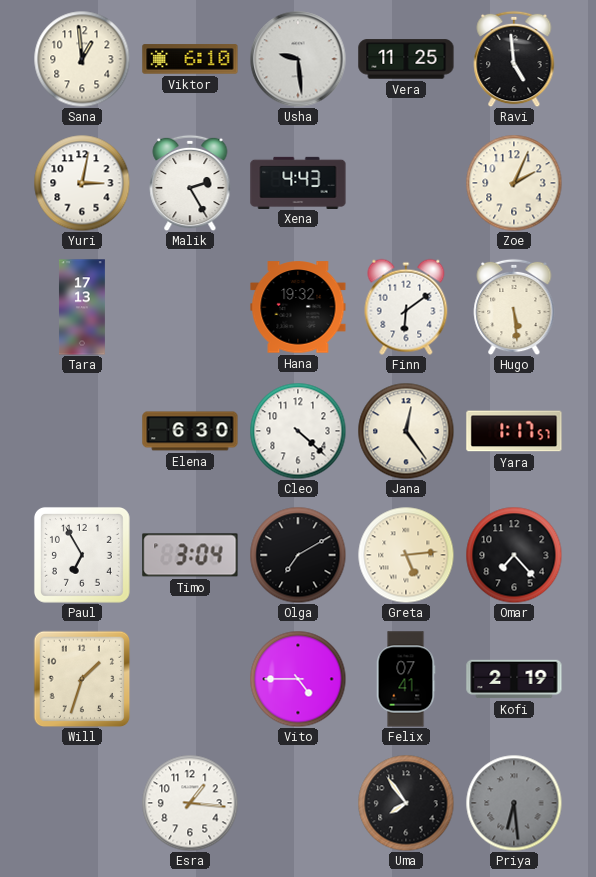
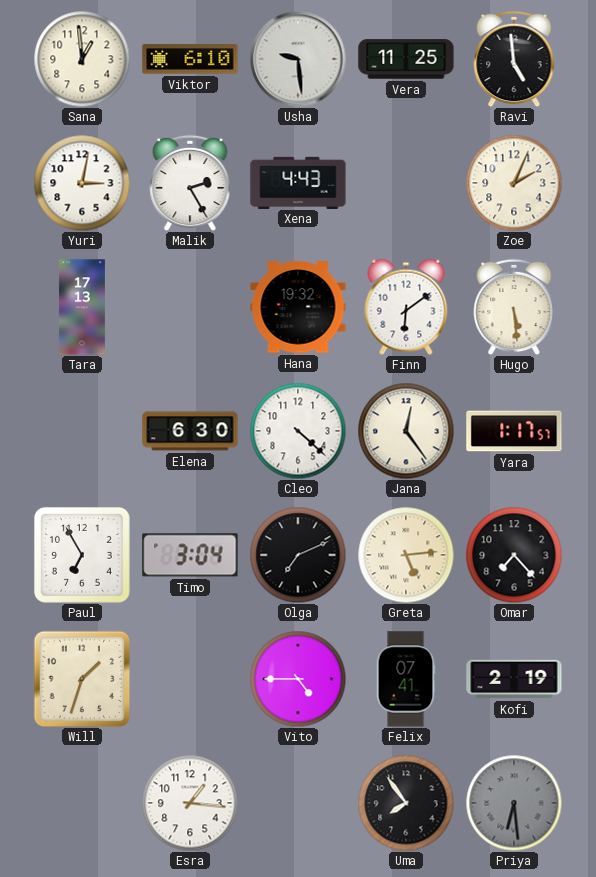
Olga: 7:10 -> 7:11
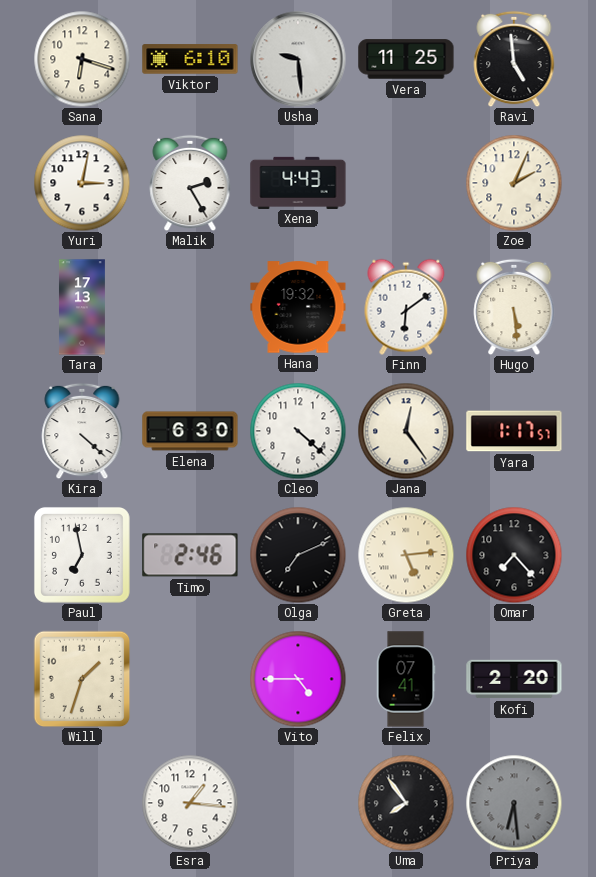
Sana: 12:59 -> 6:18
Kira: none -> 4:22
Paul: 6:55 -> 6:58
Timo: 3:04 -> 2:46
Kofi: 2:19 -> 2:20
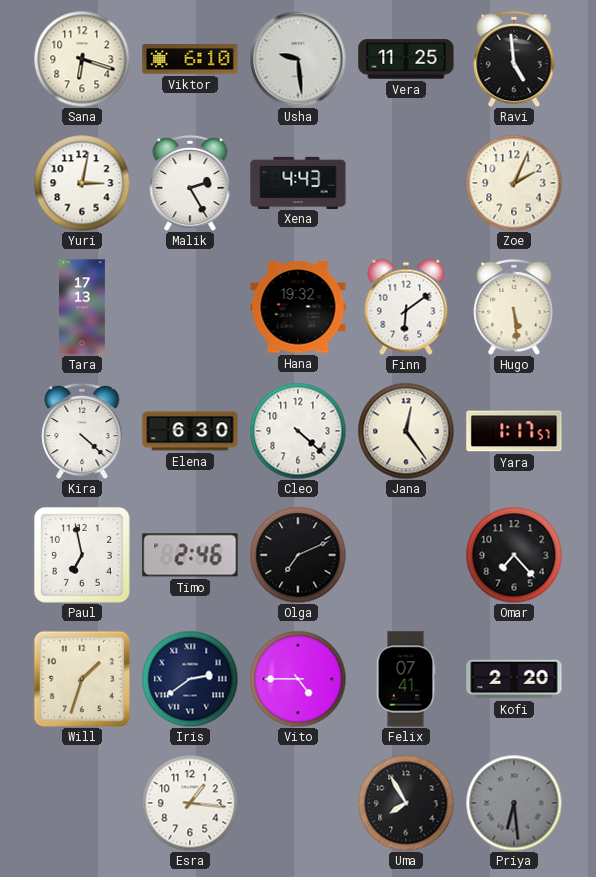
Greta: 5:14 -> none
Iris: none -> 2:39
Uma: 7:54 -> 7:55
